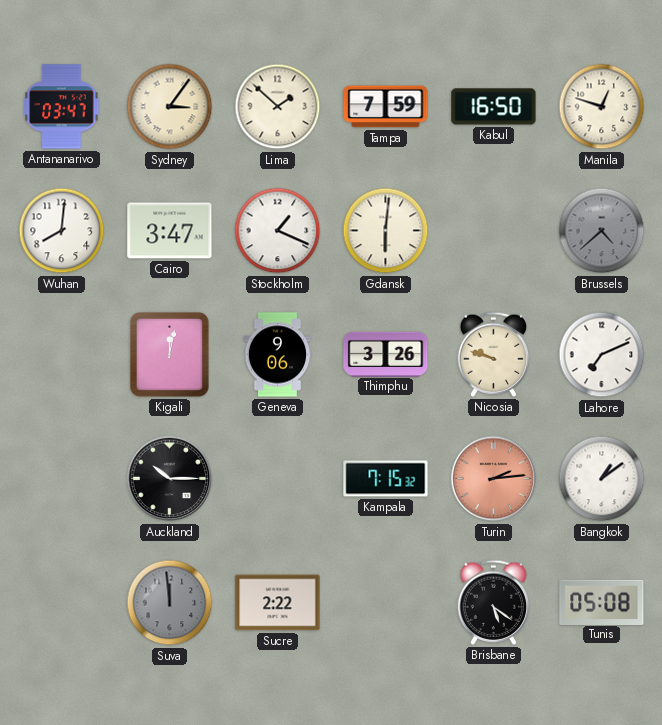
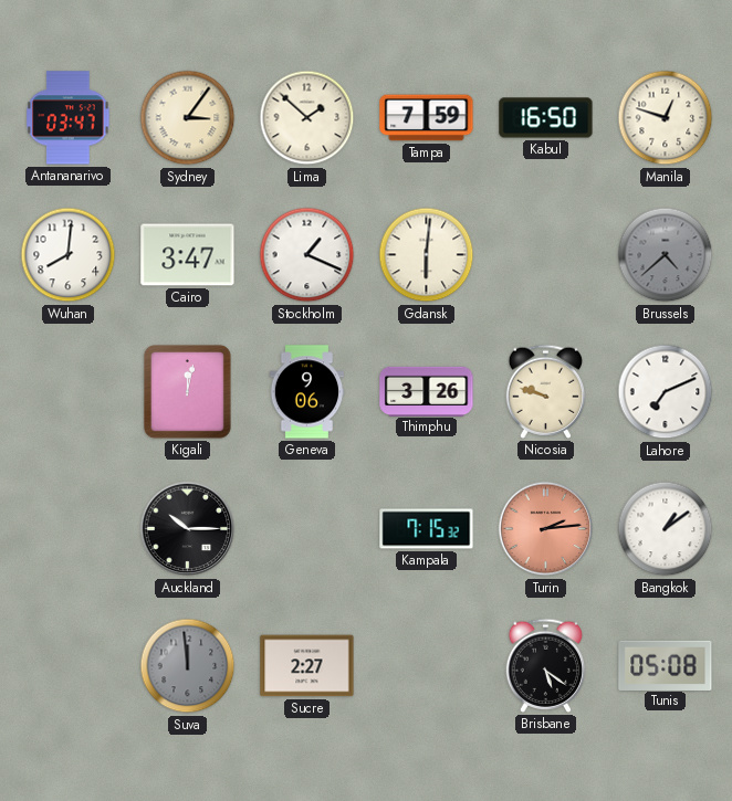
Sucre: 2:22 -> 2:27
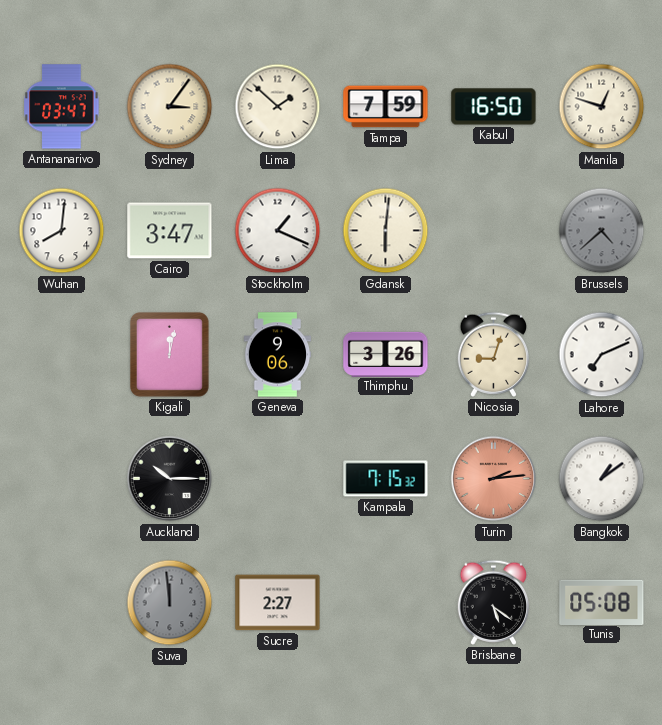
Nicosia: 9:48 -> 9:03
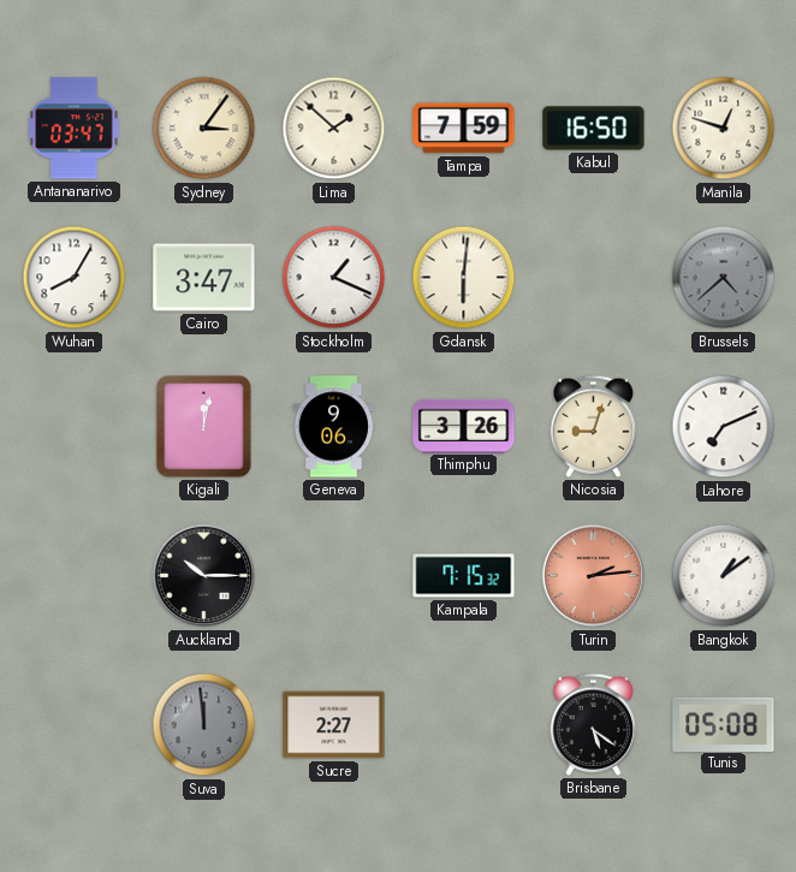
Wuhan: 8:01 -> 8:05
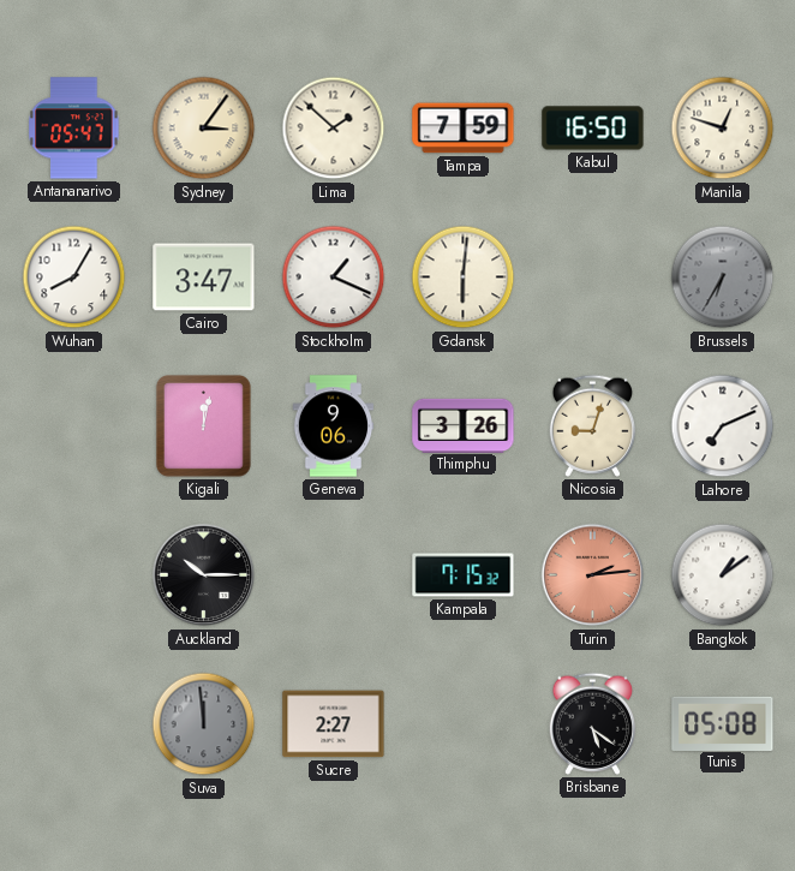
Antananarivo: 03:47 -> 05:47
Brussels: 4:38 -> 6:35
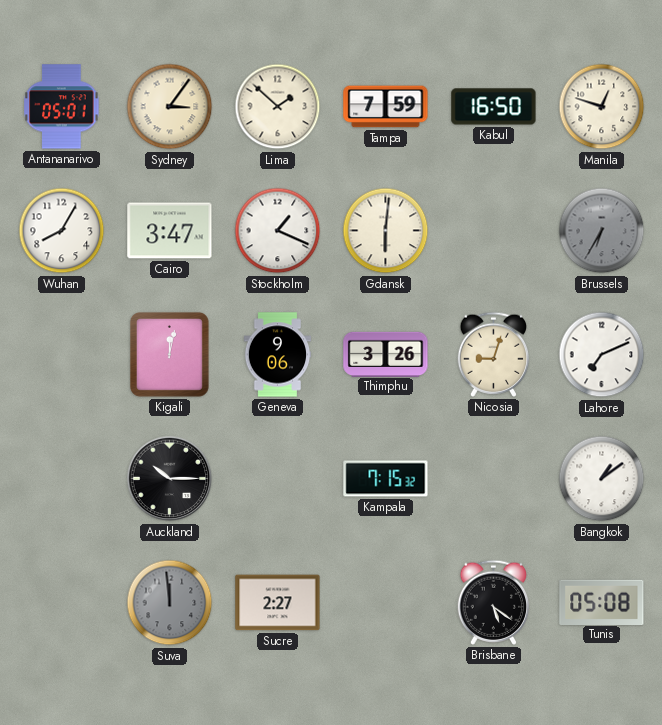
Antananarivo: 05:47 -> 05:01
Turin: 2:14 -> none
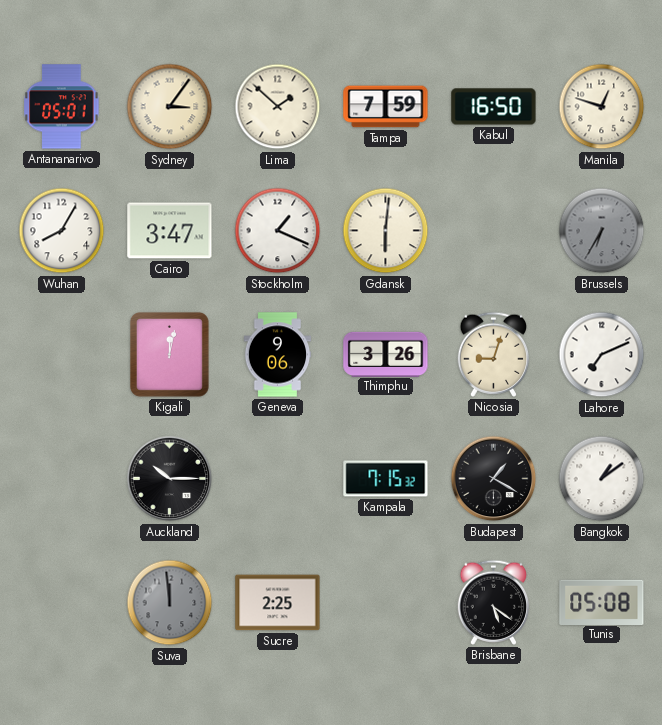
Budapest: none -> 1:20
Sucre: 2:27 -> 2:25
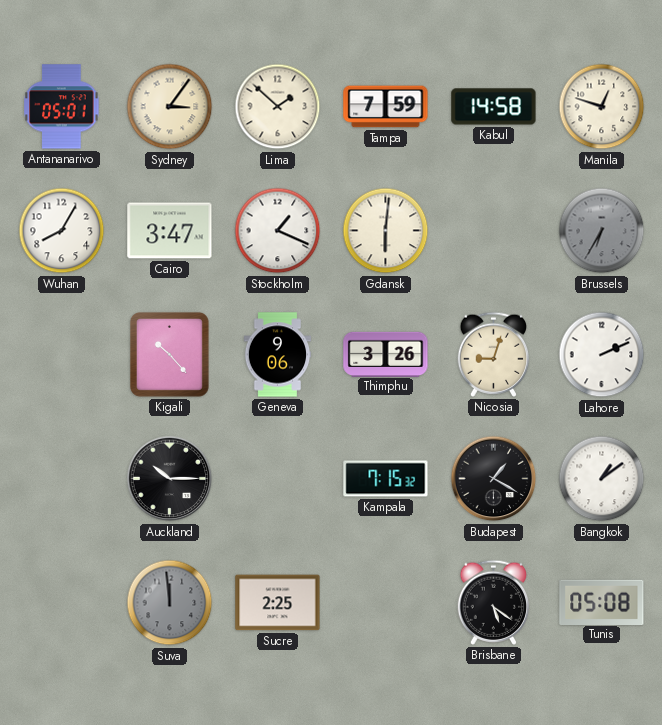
Kabul: 16:50 -> 14:58
Kigali: 12:02 -> 10:23
Lahore: 7:11 -> 2:11
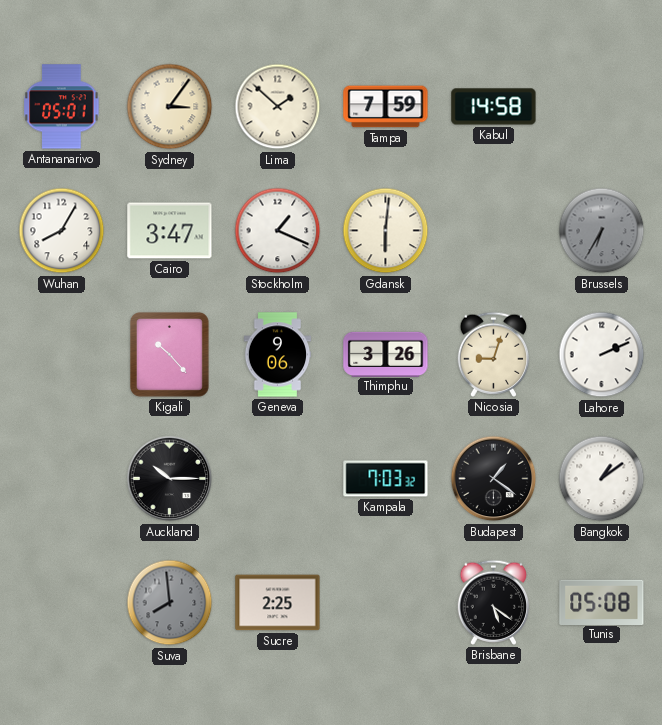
Manila: 12:48 -> none
Kampala: 7:15 -> 7:03
Budapest: 1:20 -> 1:21
Suva: 11:59 -> 7:59
